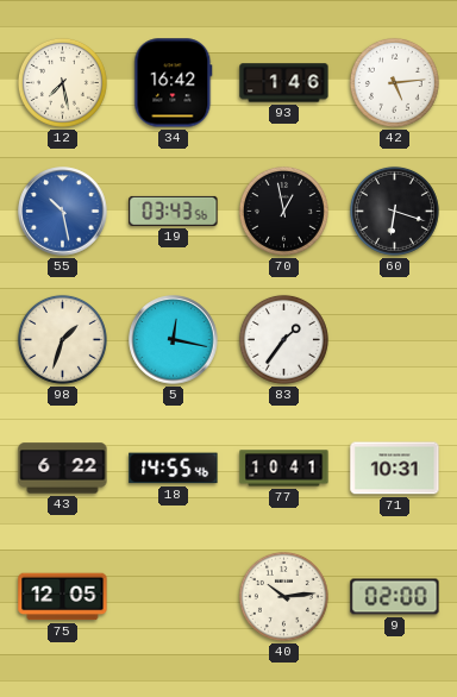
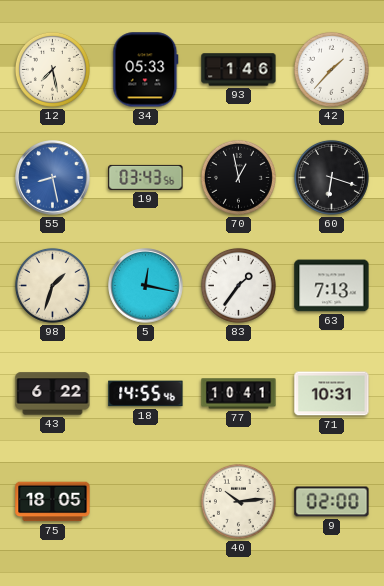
34: 16:42 -> 05:33
42: 5:14 -> 1:37
55: 10:28 -> 8:28
63: none -> 7:13
75: 12:05 -> 18:05
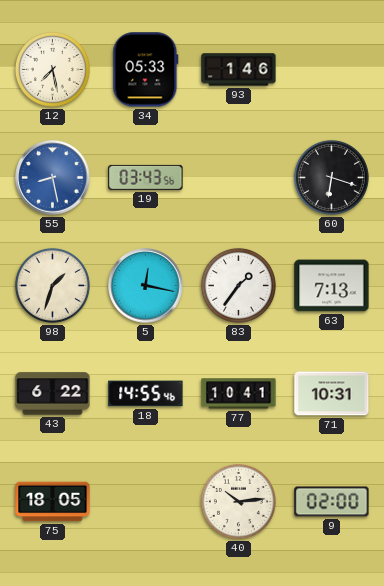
42: 1:37 -> none
70: 12:58 -> none
